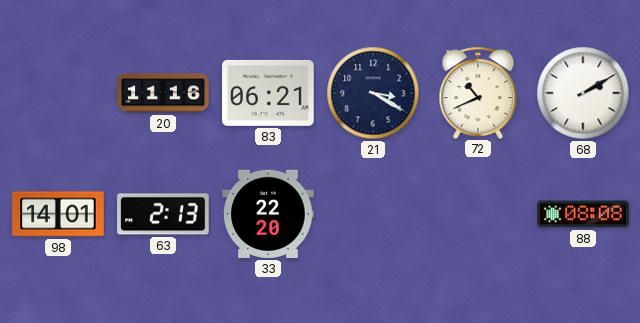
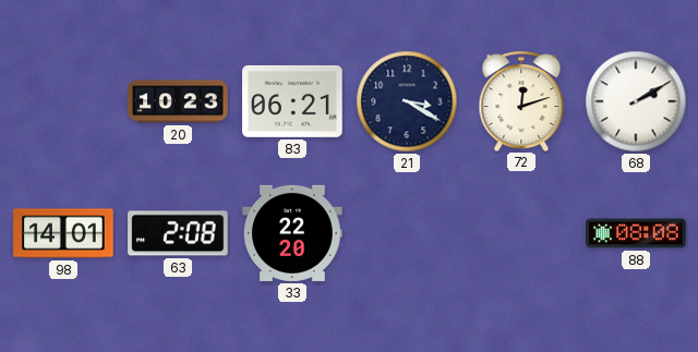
20: 11:16 -> 10:23
72: 10:41 -> 12:12
63: 2:13 -> 2:08
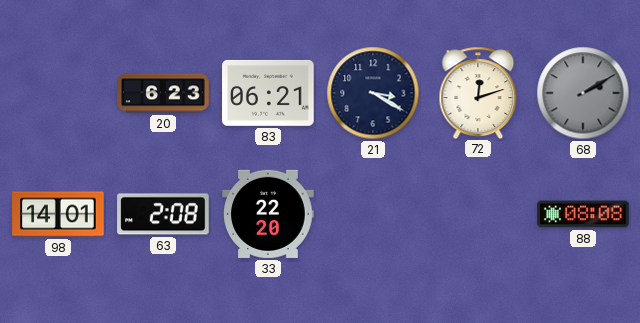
20: 10:23 -> 6:23
68 dial: white -> grey
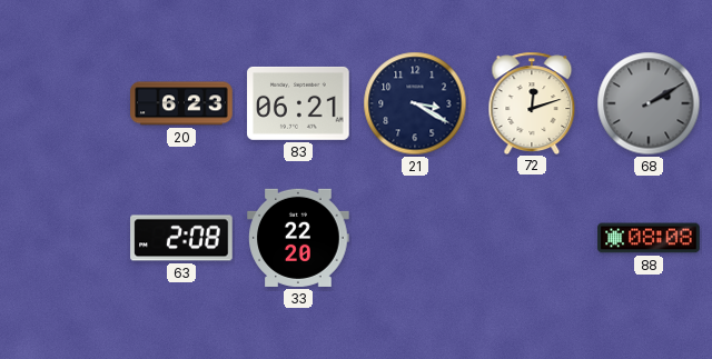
98: 14:01 -> none
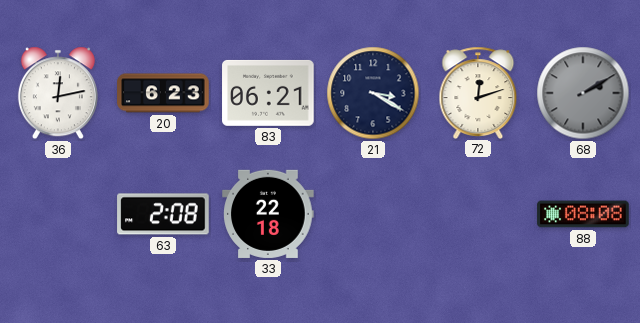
36: none -> 12:13
33: 22:20 -> 22:18
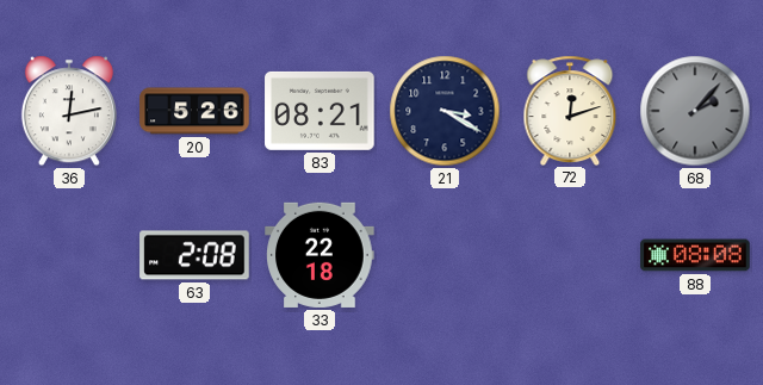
20: 6:23 -> 5:26
83: 06:21 -> 08:21
68: 2:10 -> 2:07
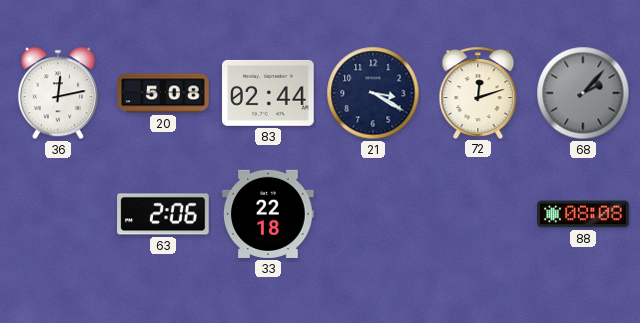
20: 5:26 -> 5:08
83: 08:21 -> 02:44
63: 2:08 -> 2:06
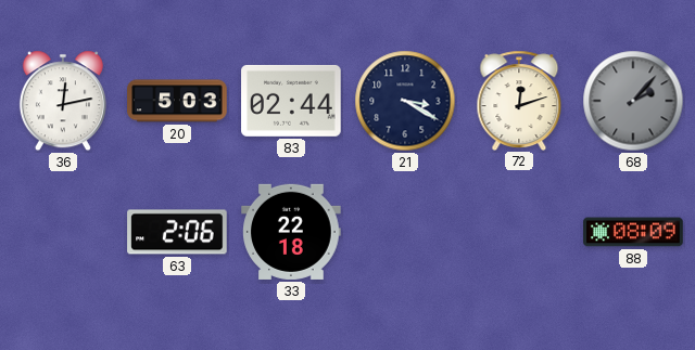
20: 5:08 -> 5:03
88: 08:08 -> 08:09
